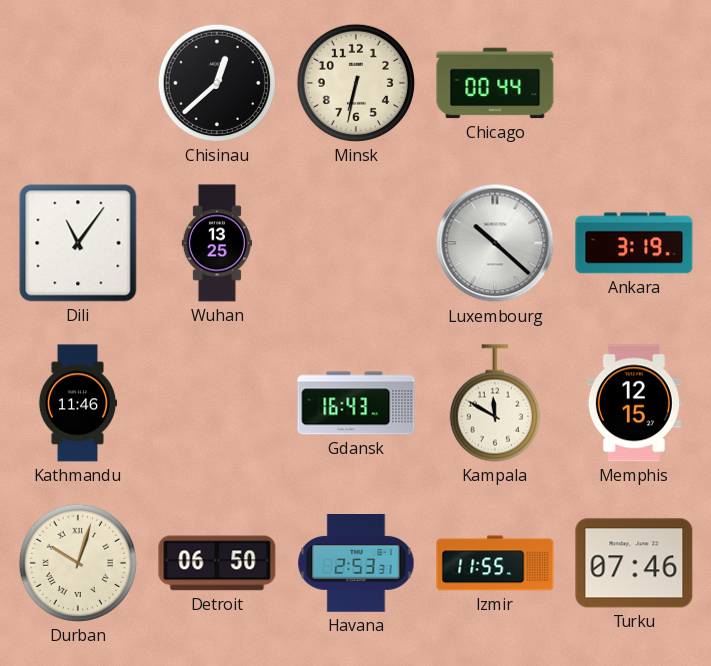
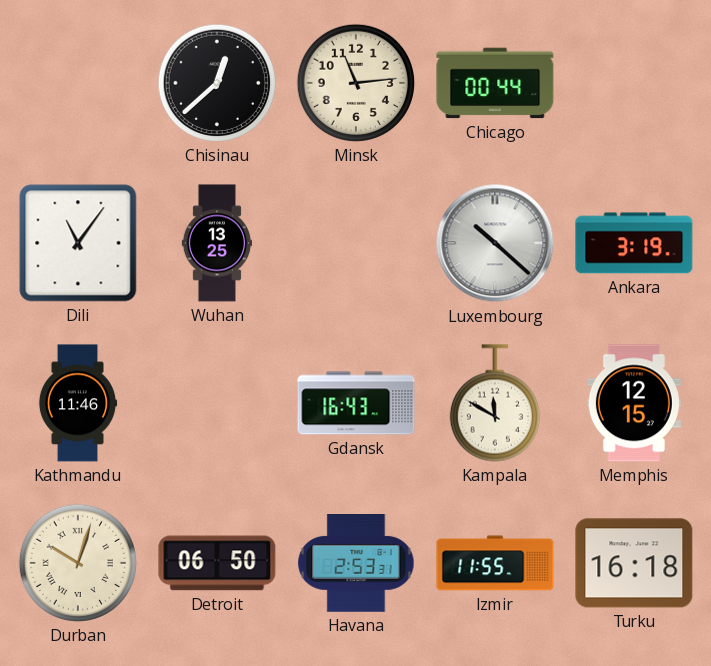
Minsk: 6:32 -> 11:14
Turku: 07:46 -> 16:18
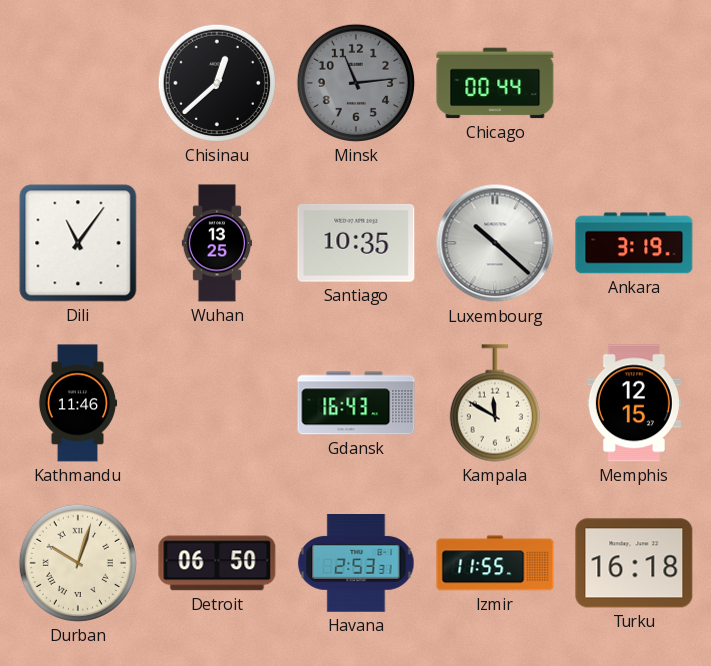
Minsk dial: cream -> grey
Santiago: none -> 10:35
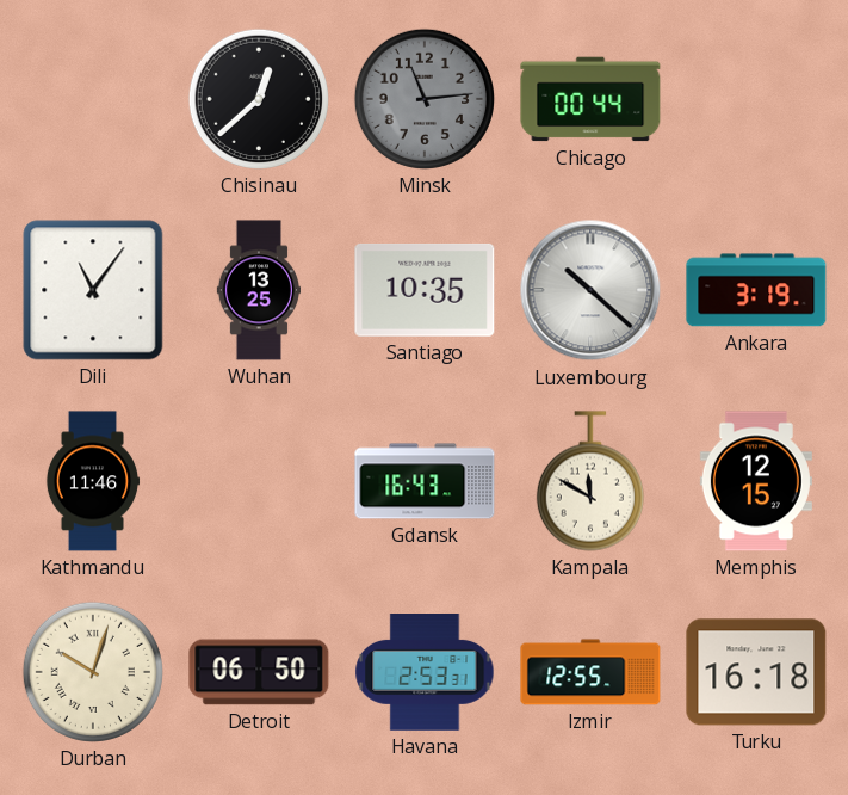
Izmir: 11:55 -> 12:55
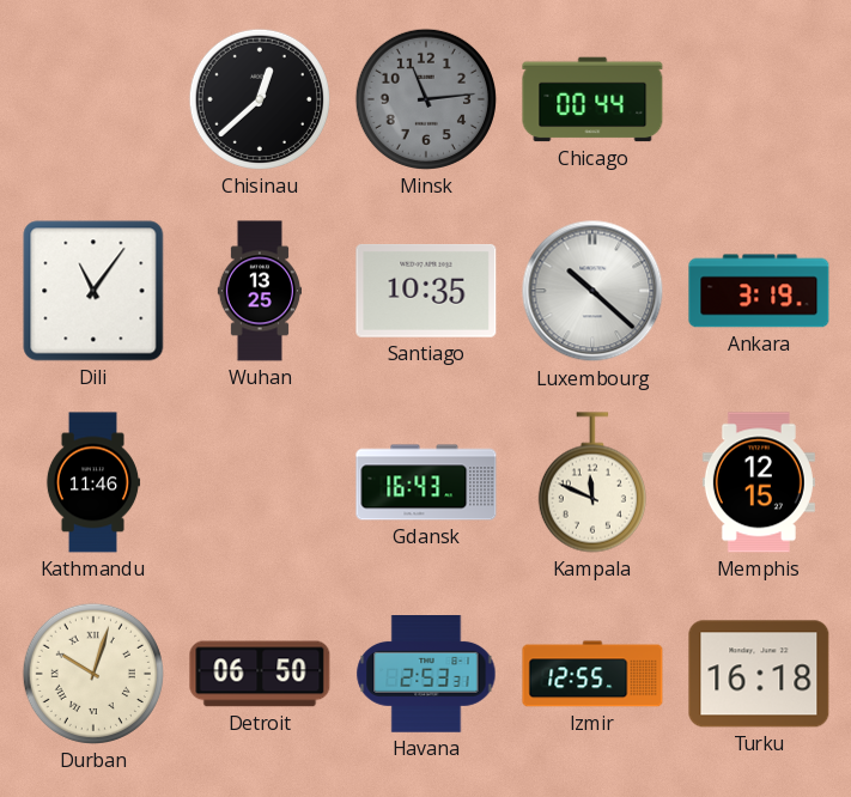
Kampala: 11:50 -> 11:49
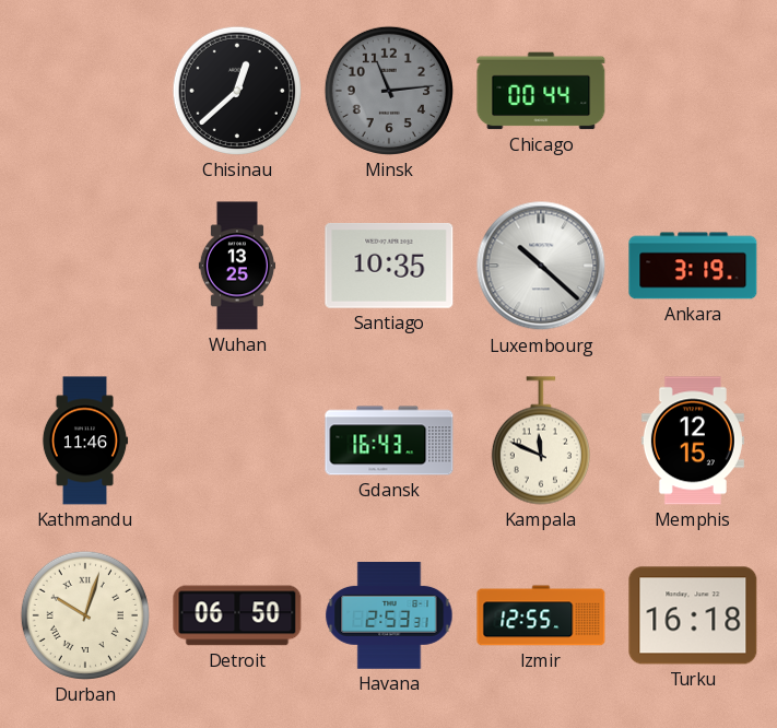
Dili: 11:06 -> none
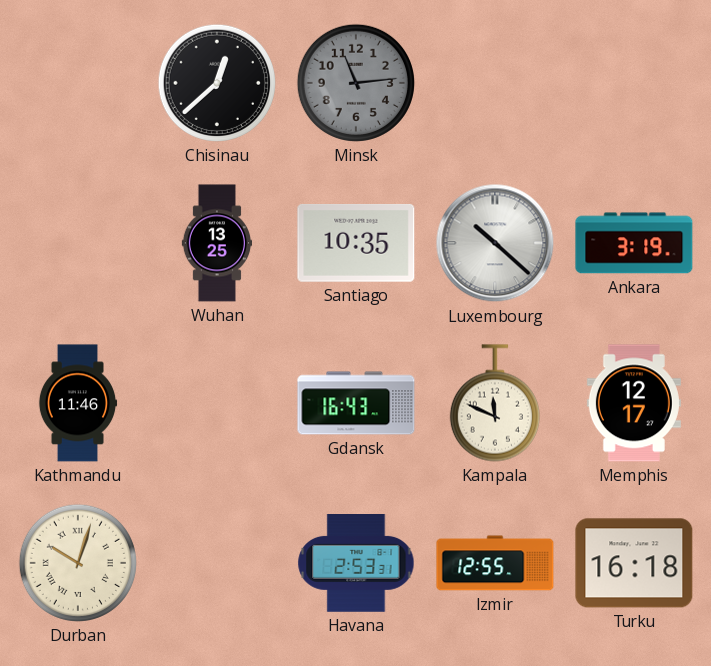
Chicago: 00:44 -> none
Memphis: 12:15 -> 12:17
Detroit: 06:50 -> none
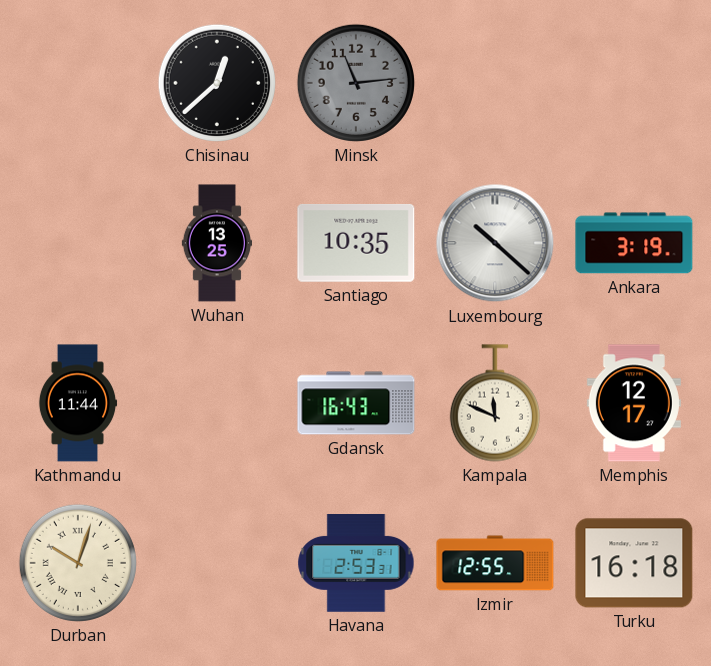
Kathmandu: 11:46 -> 11:44
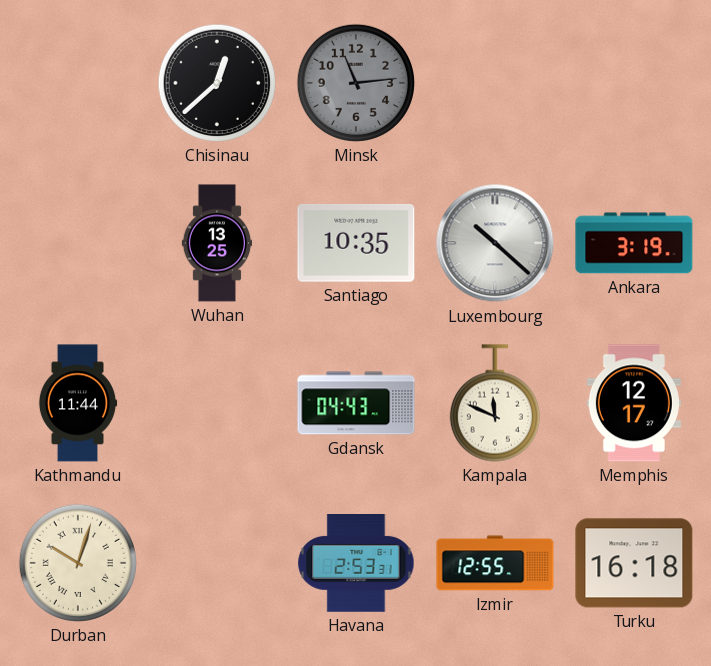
Gdansk: 16:43 -> 04:43
